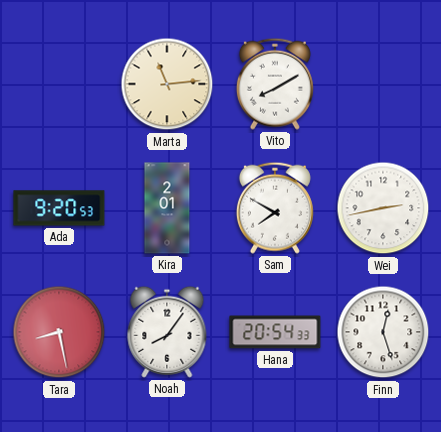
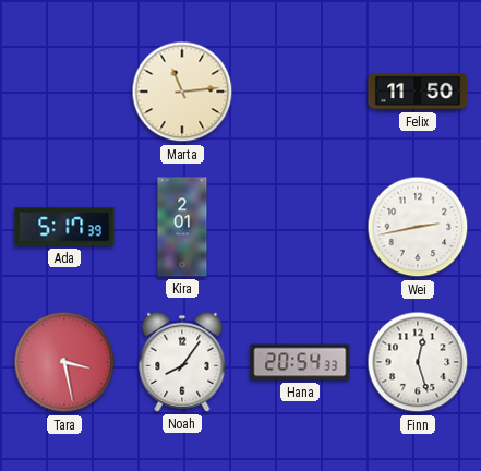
Vito: 8:10 -> none
Felix: none -> 11:50
Ada: 9:20 -> 5:17
Sam: 7:50 -> none
Tara: 8:28 -> 3:28
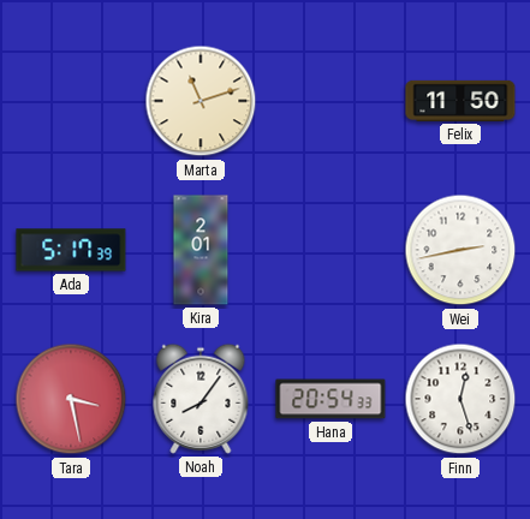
Marta: 11:14 -> 11:12
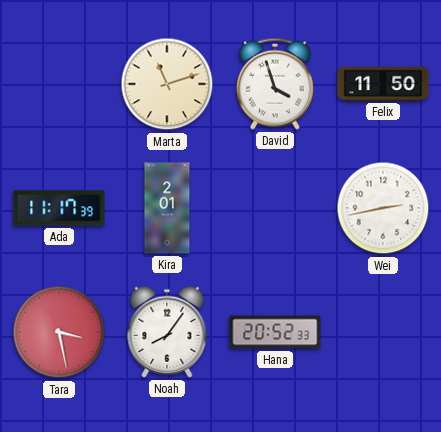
David: none -> 3:57
Ada: 5:17 -> 11:17
Hana: 20:54 -> 20:52
Finn: 12:27 -> none
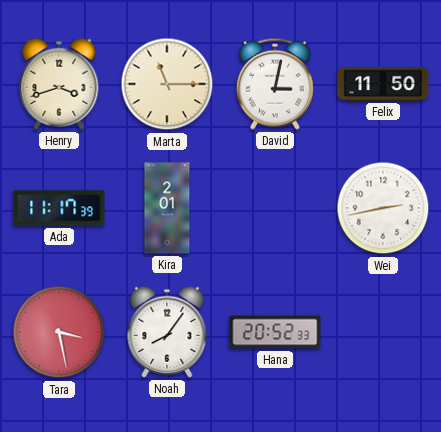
Henry: none -> 3:42
Marta: 11:12 -> 11:15
David: 3:57 -> 3:02
